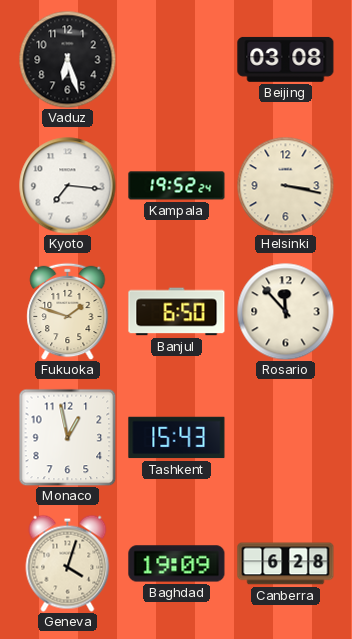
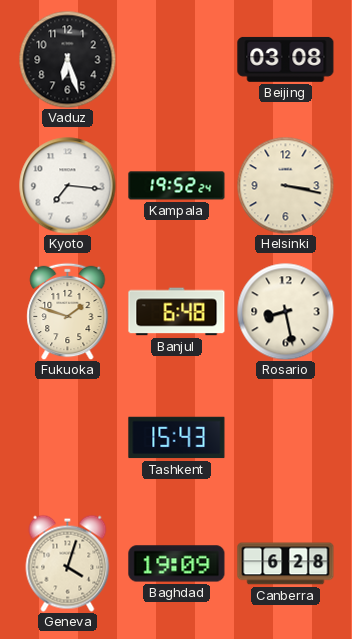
Banjul: 6:50 -> 6:48
Rosario: 11:53 -> 8:28
Monaco: 12:58 -> none
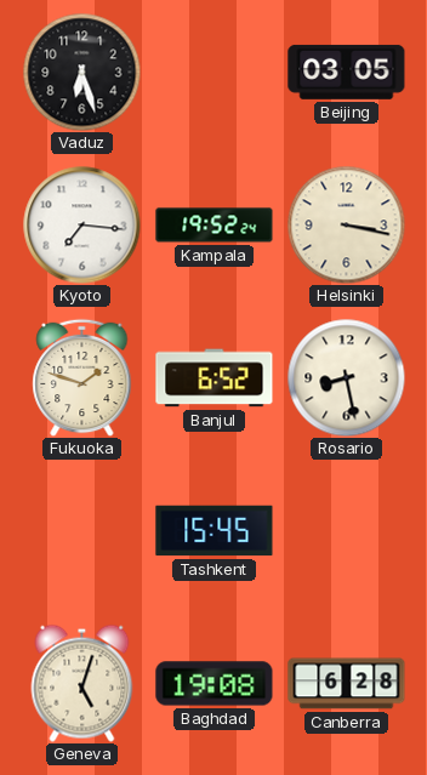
Beijing: 03:08 -> 03:05
Banjul: 6:48 -> 6:52
Tashkent: 15:43 -> 15:45
Geneva: 4:03 -> 5:03
Baghdad: 19:09 -> 19:08
